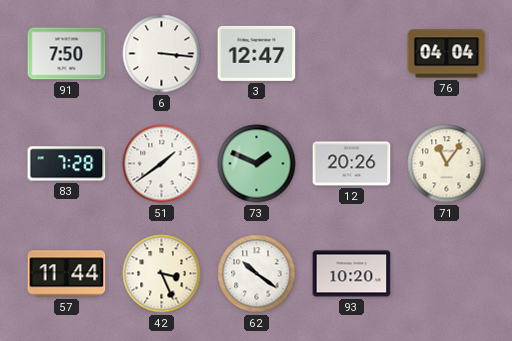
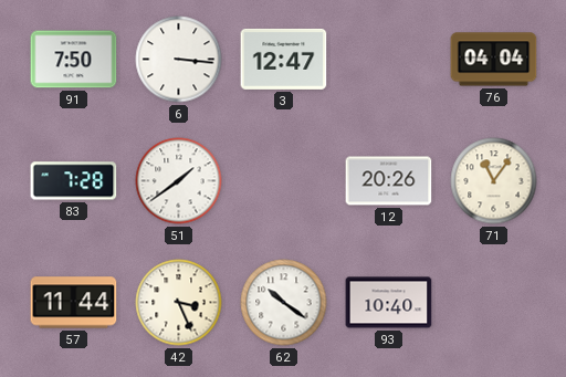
73: 1:49 -> none
93: 10:20 -> 10:40
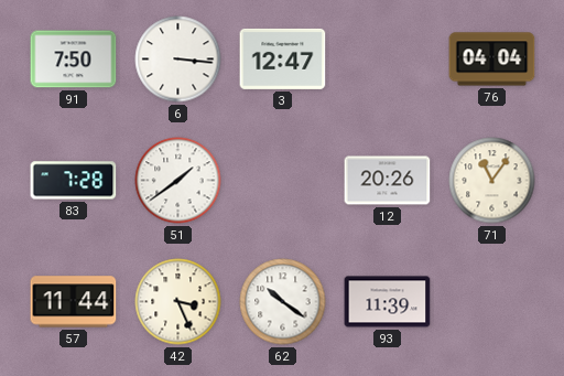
93: 10:40 -> 11:39
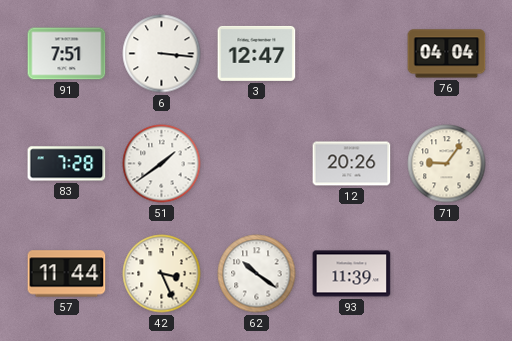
91: 7:50 -> 7:51
71: 11:06 -> 9:06
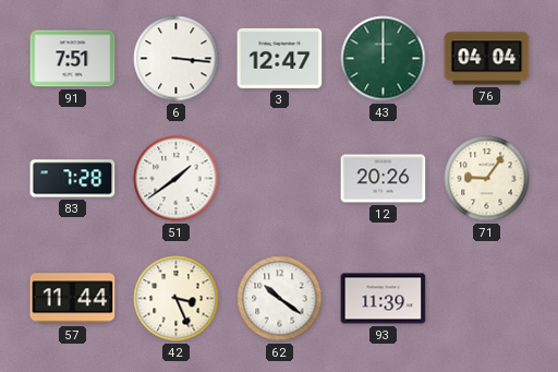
43: none -> 12:00
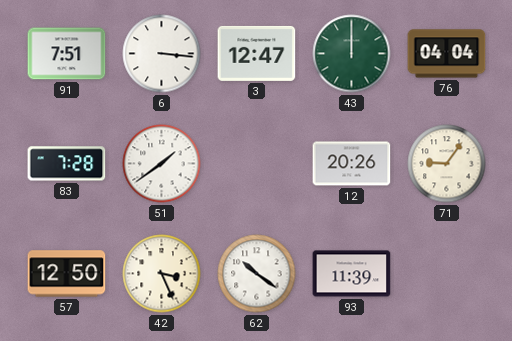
57: 11:44 -> 12:50
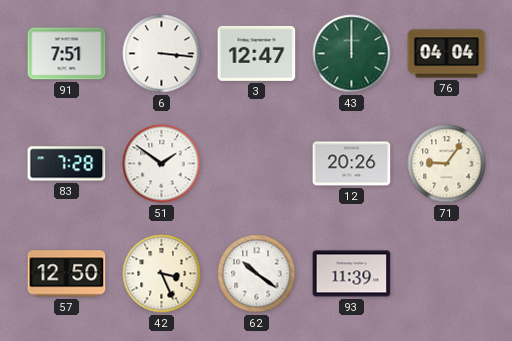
51: 1:39 -> 1:51
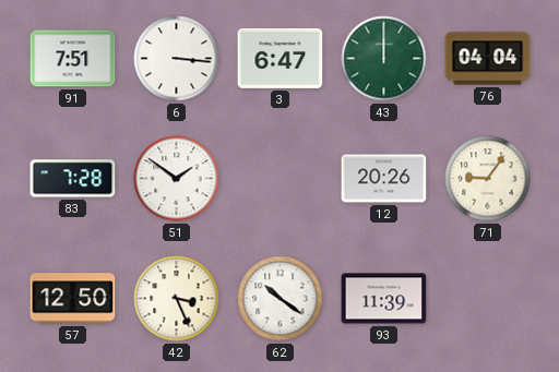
3: 12:47 -> 6:47
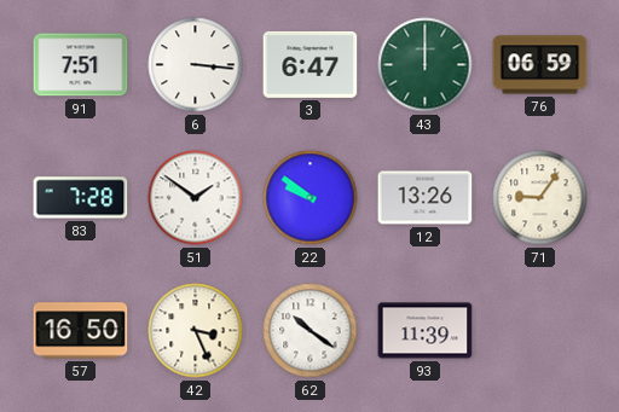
76: 04:04 -> 06:59
22: none -> 9:51
12: 20:26 -> 13:26
57: 12:50 -> 16:50
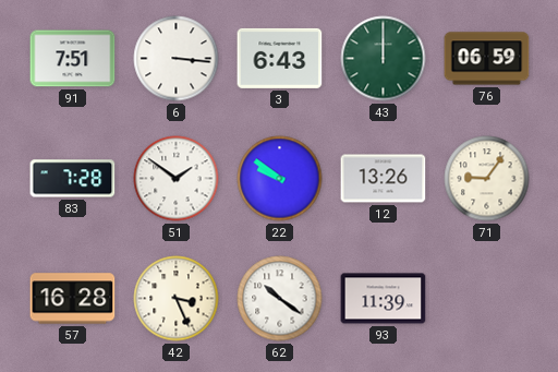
3: 6:47 -> 6:43
57: 16:50 -> 16:28
